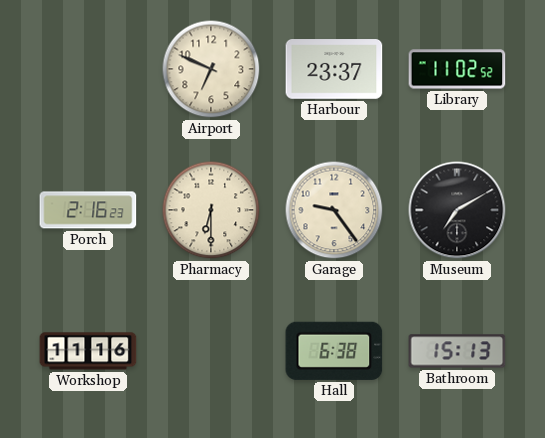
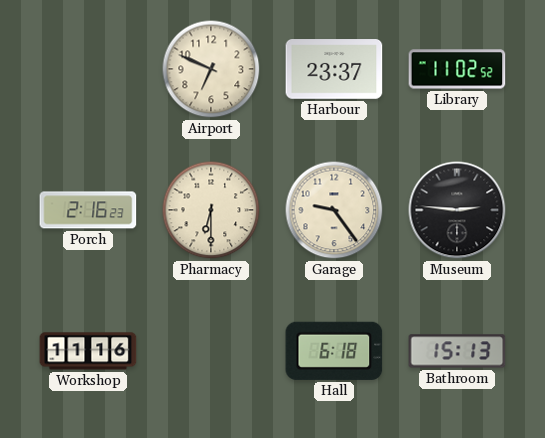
Museum: 7:10 -> 2:46
Hall: 6:38 -> 6:18
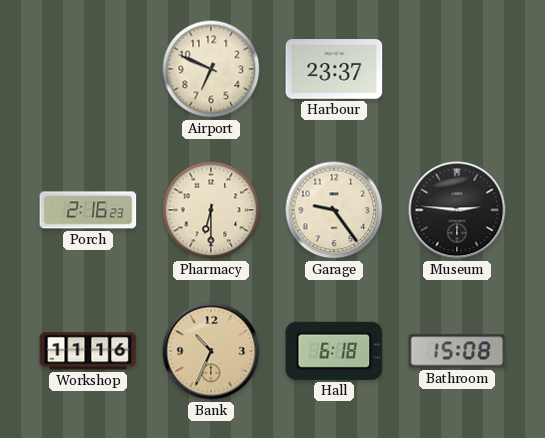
Library: 11:02 -> none
Bank: none -> 10:34
Bathroom: 15:13 -> 15:08
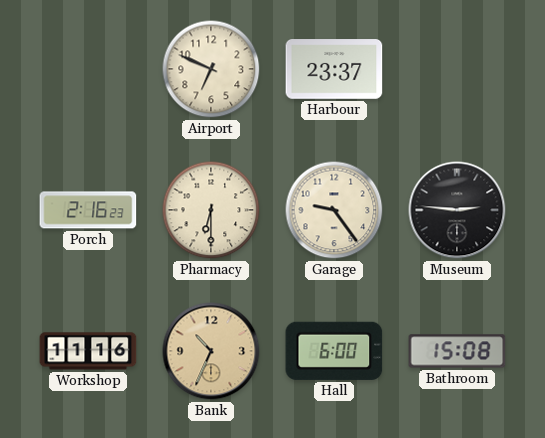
Hall: 6:18 -> 6:00
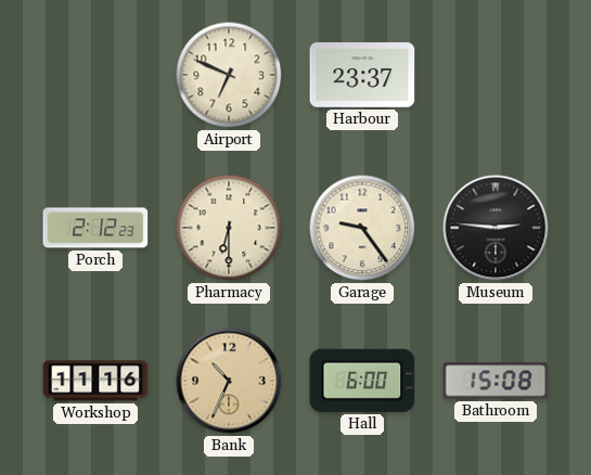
Porch: 2:16 -> 2:12
